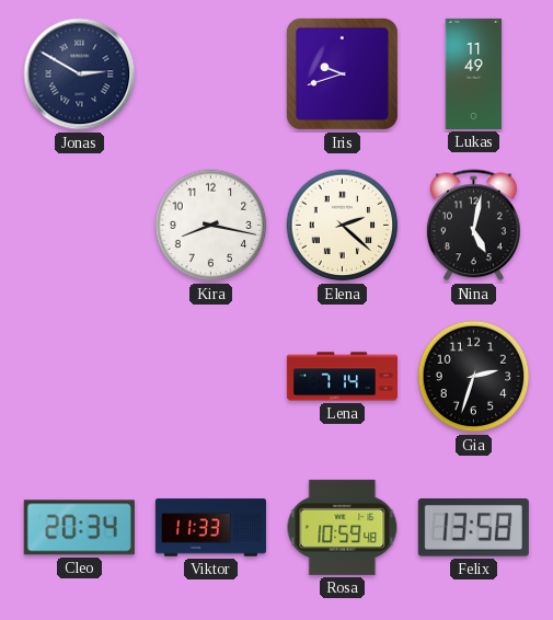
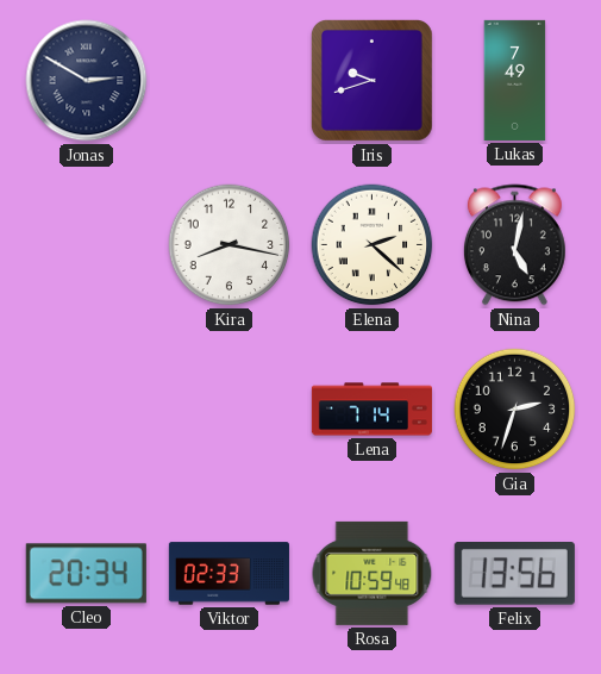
Lukas: 11:49 -> 7:49
Viktor: 11:33 -> 02:33
Felix: 13:58 -> 13:56
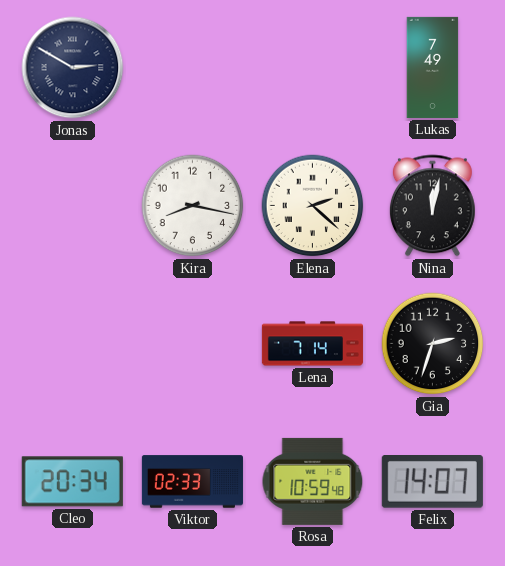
Iris: 9:42 -> none
Nina: 5:02 -> 12:02
Felix: 13:56 -> 14:07
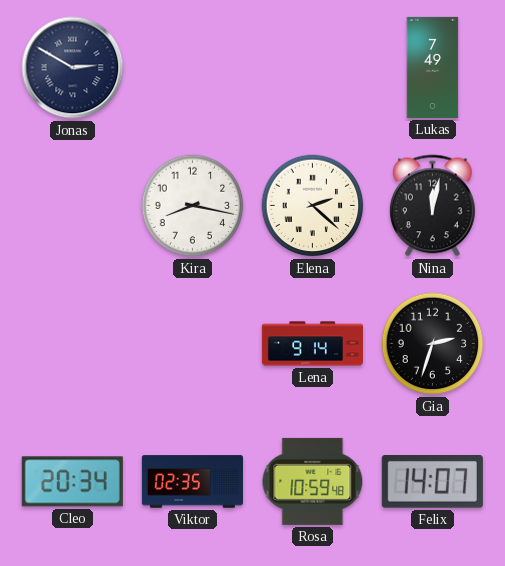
Lena: 7:14 -> 9:14
Viktor: 02:33 -> 02:35
